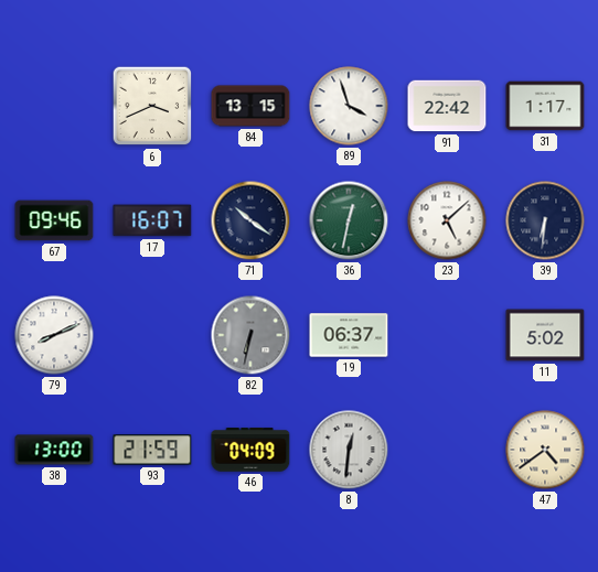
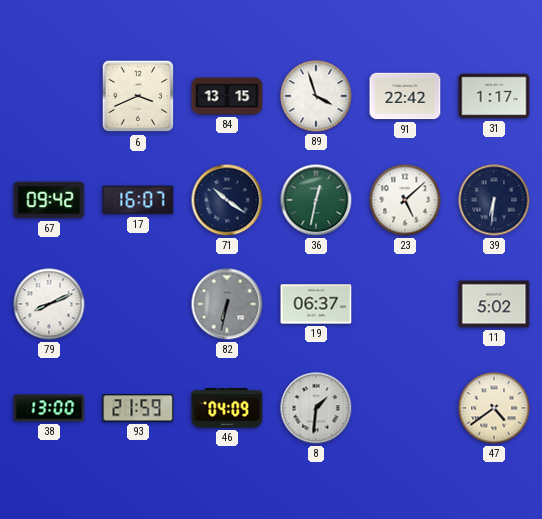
67: 09:46 -> 09:42
8: 12:31 -> 1:31
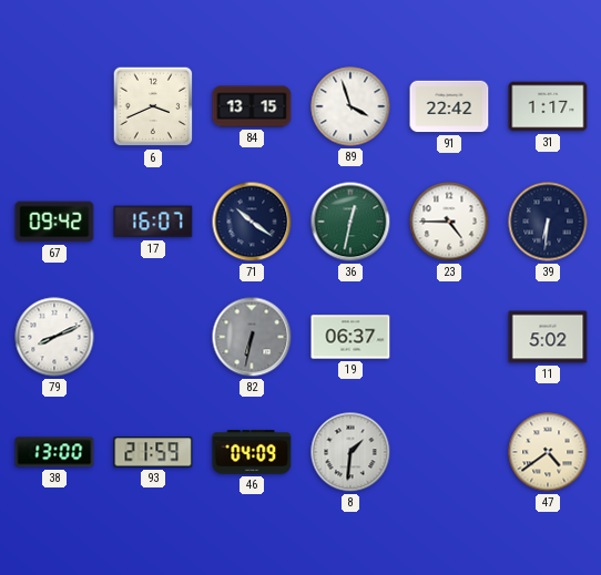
23: 5:08 -> 4:45
